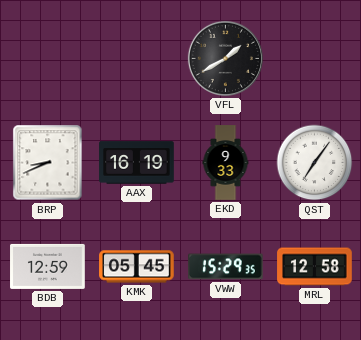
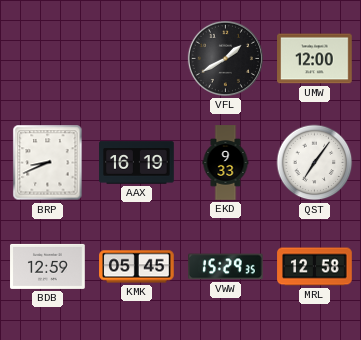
UMW: none -> 12:00
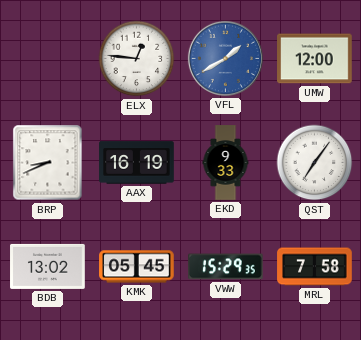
ELX: none -> 12:46
VFL dial: black -> blue
BDB: 12:59 -> 13:02
MRL: 12:58 -> 7:58
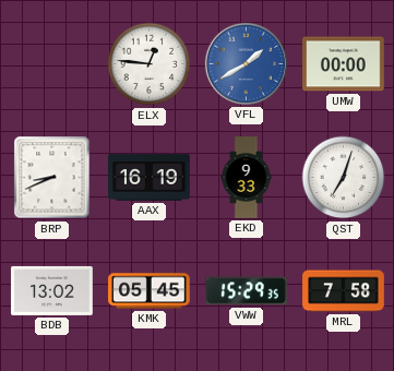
UMW: 12:00 -> 00:00
QST: 7:06 -> 7:03
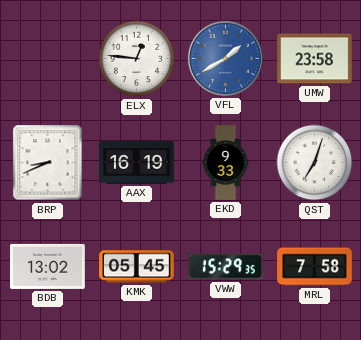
UMW: 00:00 -> 23:58
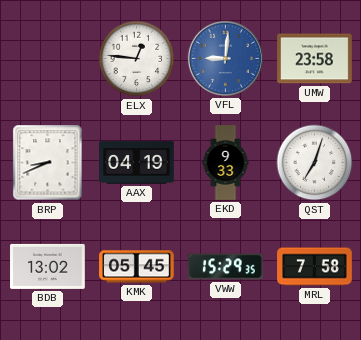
VFL: 1:40 -> 9:01
AAX: 16:19 -> 04:19
